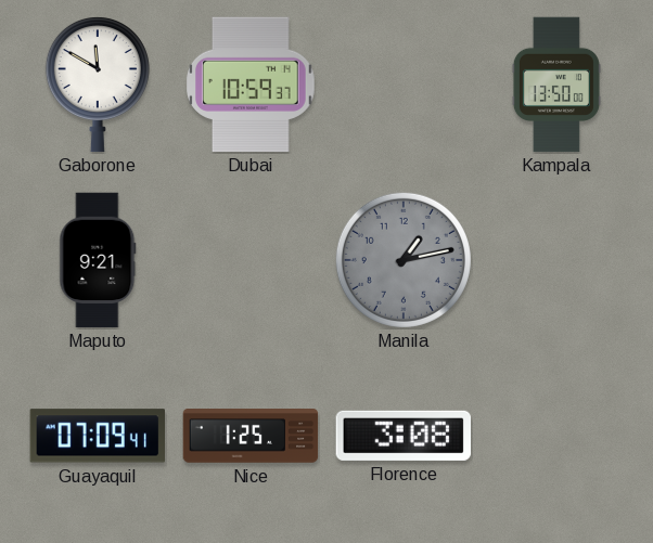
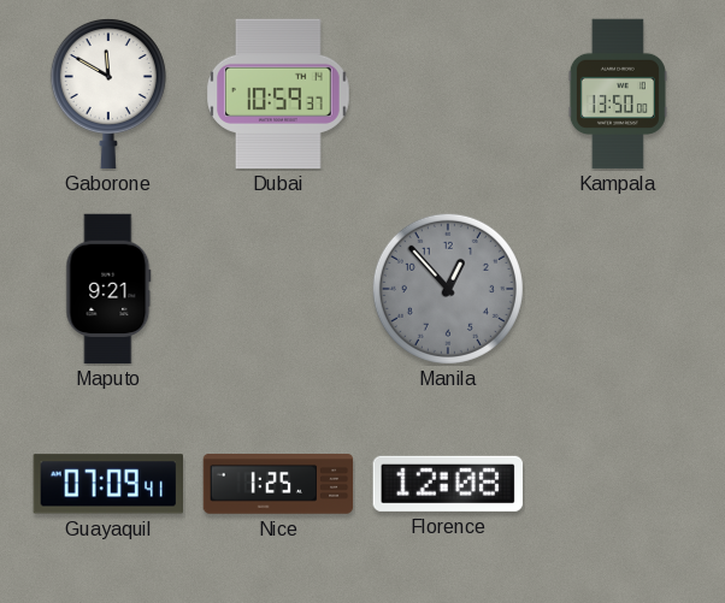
Manila: 1:13 -> 12:53
Florence: 3:08 -> 12:08
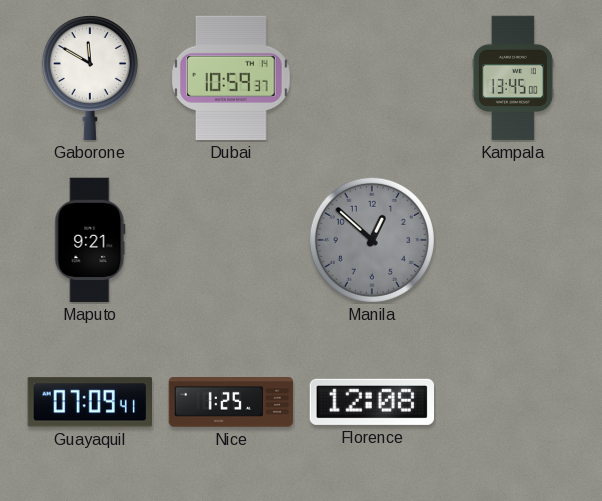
Kampala: 13:50 -> 13:45
Manila: 12:53 -> 12:52
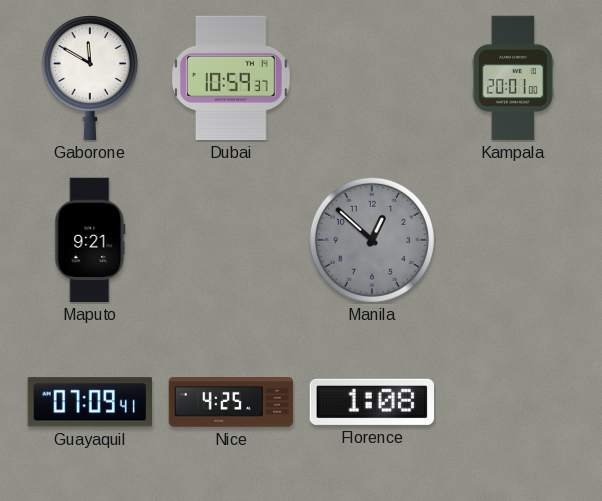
Kampala: 13:45 -> 20:01
Nice: 1:25 -> 4:25
Florence: 12:08 -> 1:08
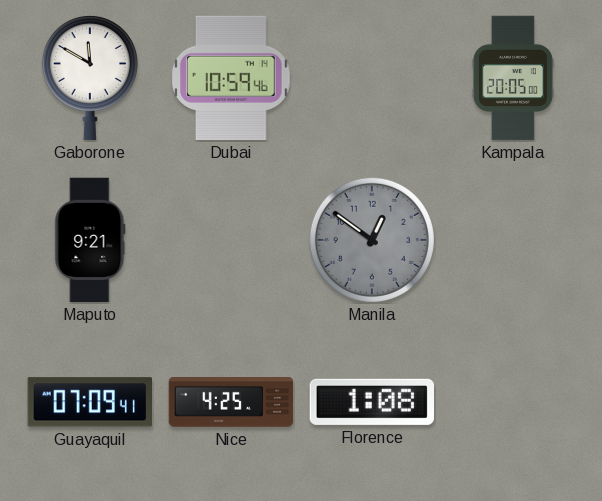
Dubai: 10:59:37 -> 10:59:46
Kampala: 20:01 -> 20:05
Manila: 12:52 -> 12:51
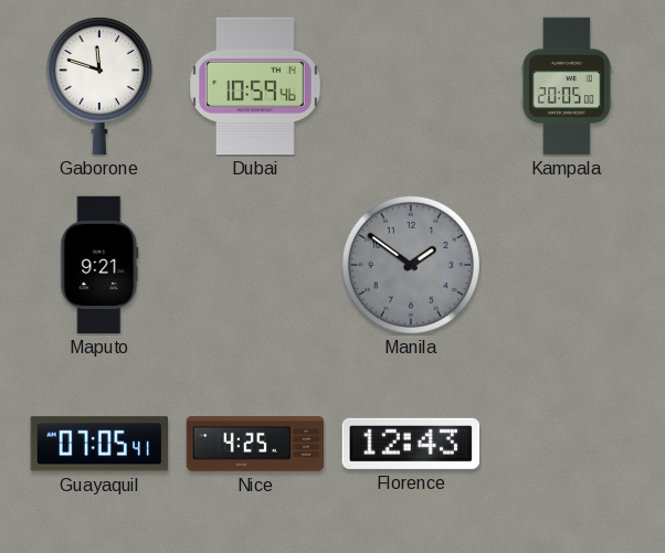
Gaborone: 11:50 -> 11:48
Manila: 12:51 -> 1:51
Guayaquil: 07:09 -> 07:05
Florence: 1:08 -> 12:43
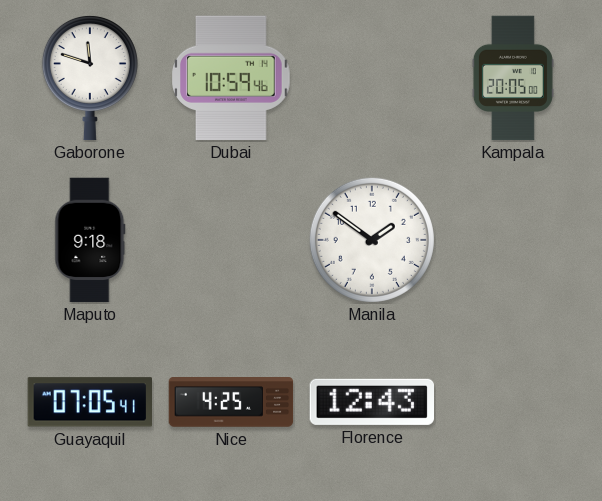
Maputo: 9:21 -> 9:18
Manila dial: grey -> white
